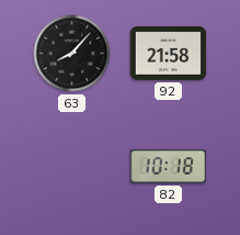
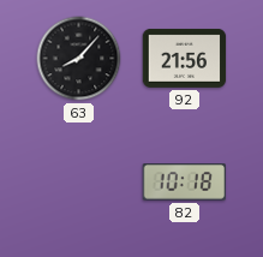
92: 21:58 -> 21:56
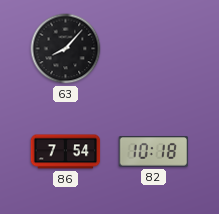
92: 21:56 -> none
86: none -> 7:54
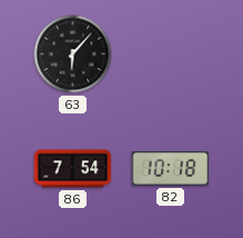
63: 8:07 -> 6:07
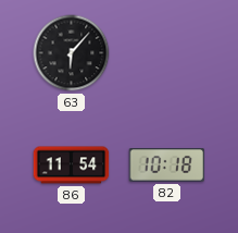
86: 7:54 -> 11:54
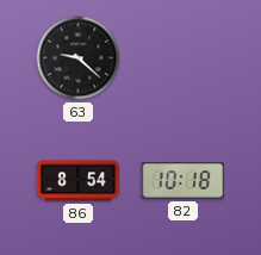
63: 6:07 -> 9:22
86: 11:54 -> 8:54
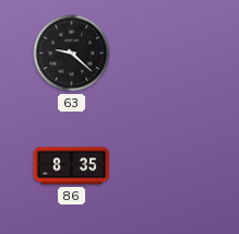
86: 8:54 -> 8:35
82: 10:18 -> none
